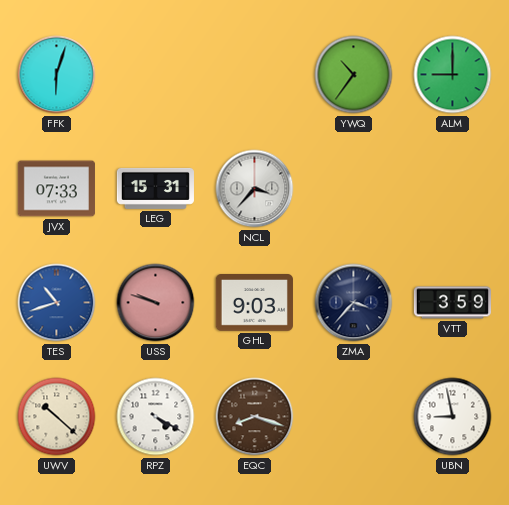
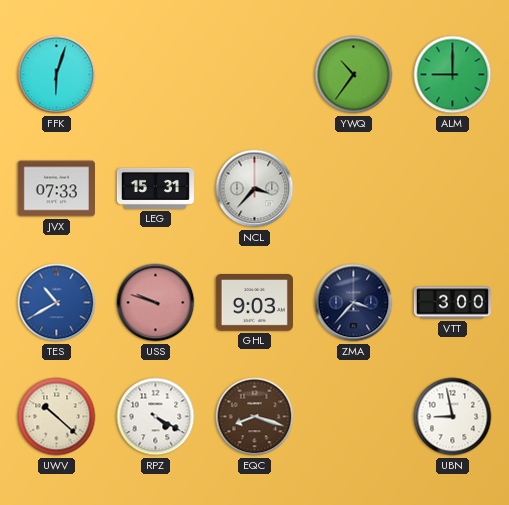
TES: 10:42 -> 10:40
VTT: 3:59 -> 3:00
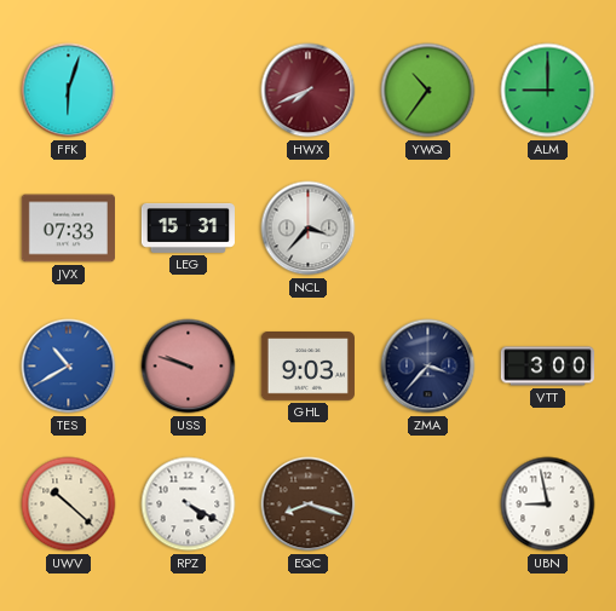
HWX: none -> 7:41
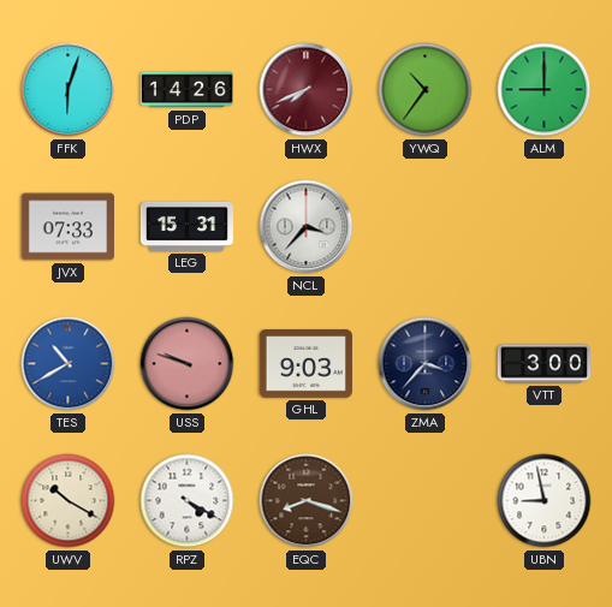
PDP: none -> 14:26
UWV: 10:22 -> 10:20
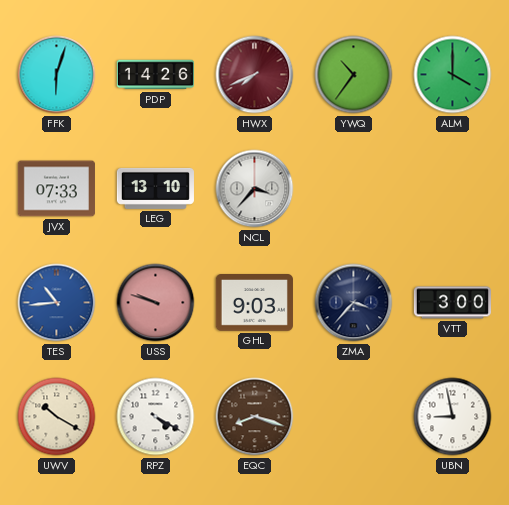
ALM: 9:00 -> 4:00
LEG: 15:31 -> 13:10
TES: 10:40 -> 10:44
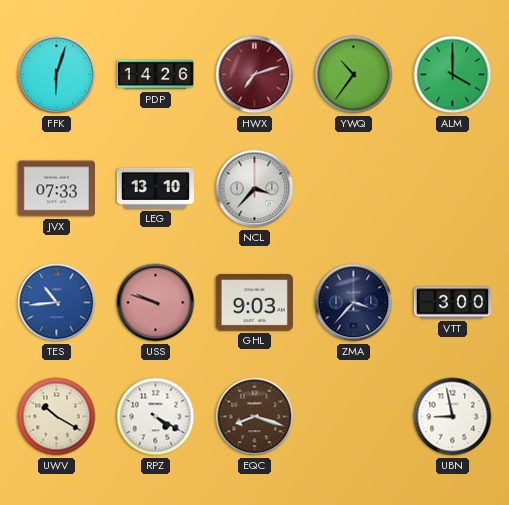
HWX: 7:41 -> 7:12
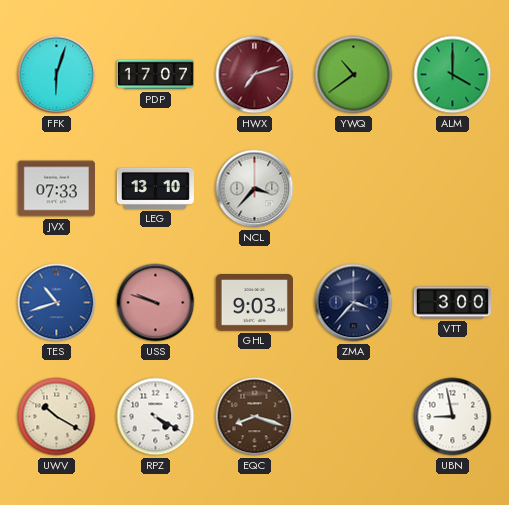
PDP: 14:26 -> 17:07
YWQ: 10:36 -> 10:39
TES: 10:44 -> 10:42
